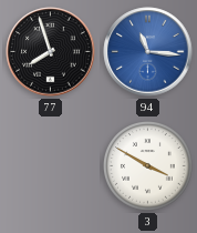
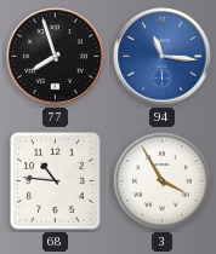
68: none -> 10:46
3: 3:50 -> 3:55
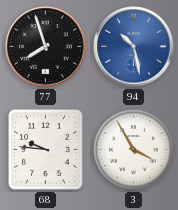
94: 11:16 -> 10:28
68: 10:46 -> 9:46
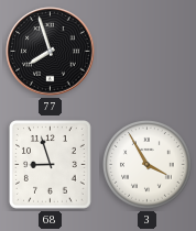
94: 10:28 -> none
68: 9:46 -> 8:57
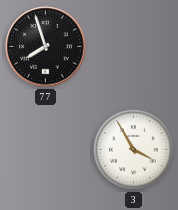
68: 8:57 -> none
